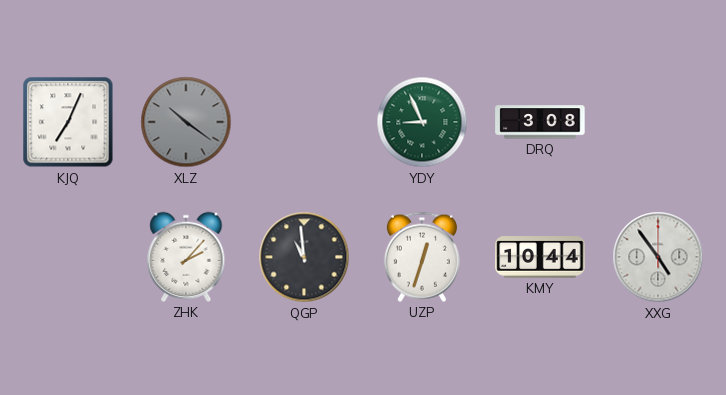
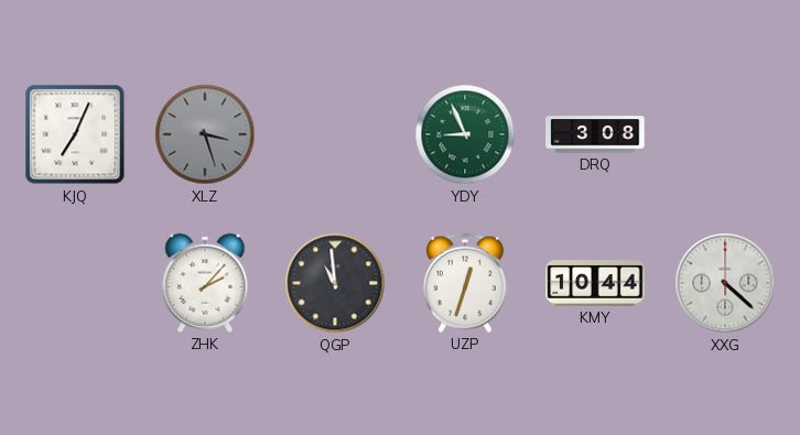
XLZ: 10:21 -> 3:27
XXG: 4:54 -> 4:22
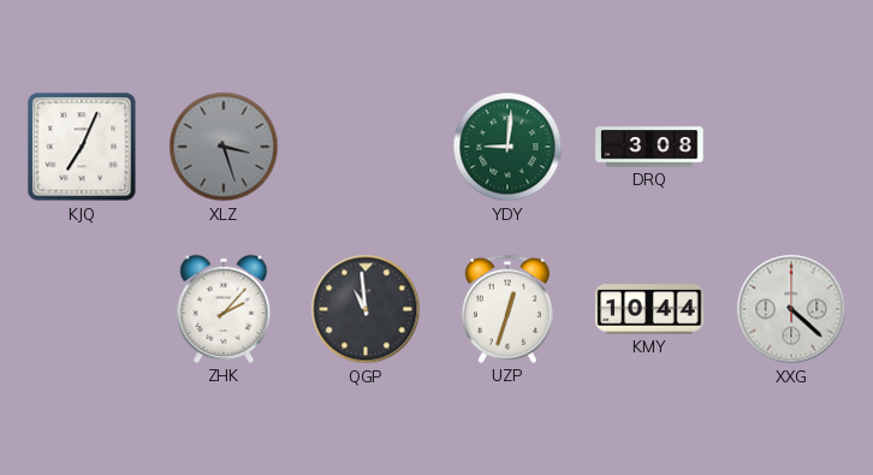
YDY: 8:56 -> 9:01
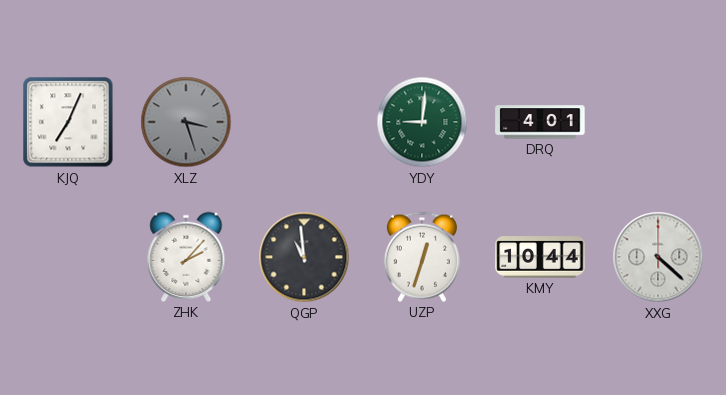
DRQ: 3:08 -> 4:01
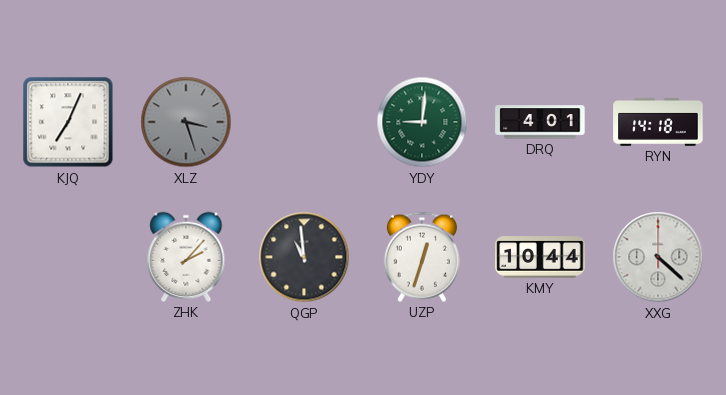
RYN: none -> 14:18
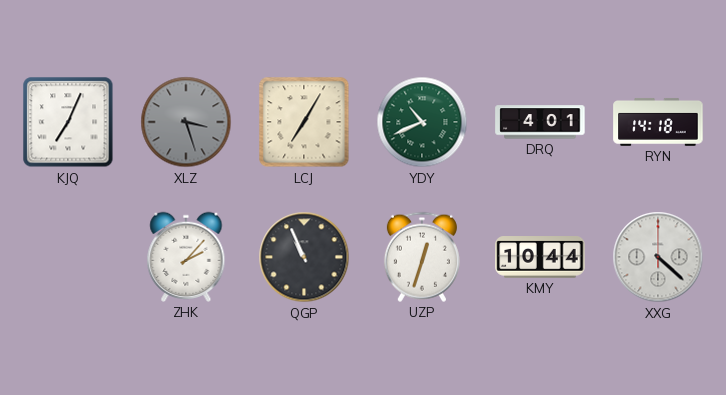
LCJ: none -> 7:05
YDY: 9:01 -> 10:41
QGP: 10:59 -> 10:56
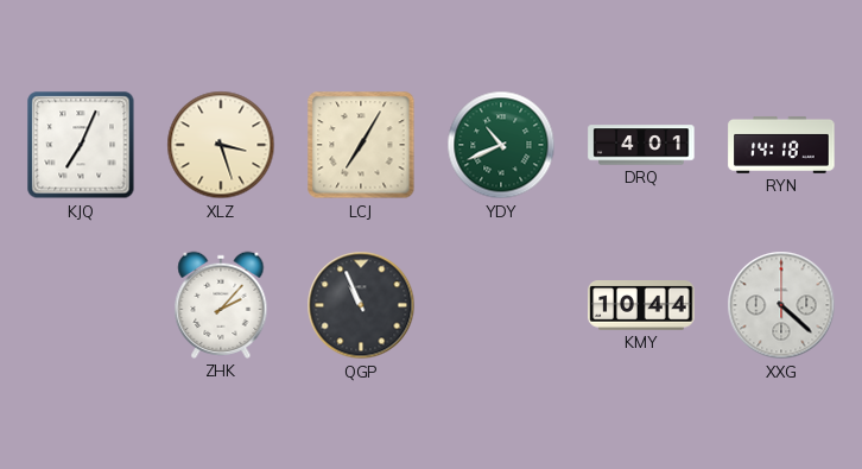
XLZ dial: grey -> cream
UZP: 12:33 -> none
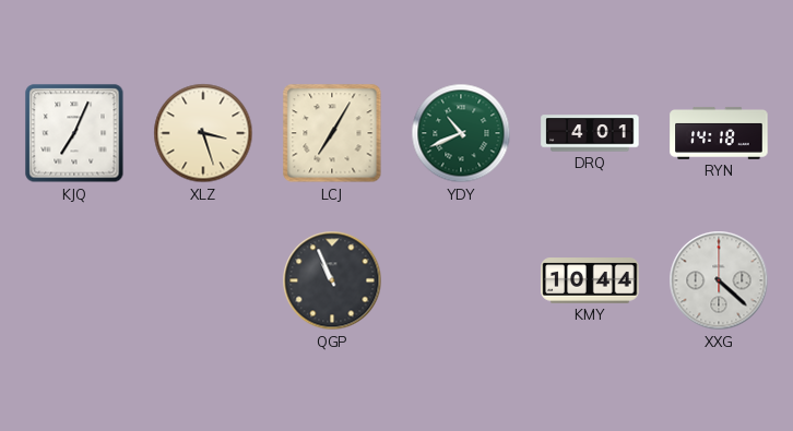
ZHK: 2:07 -> none
